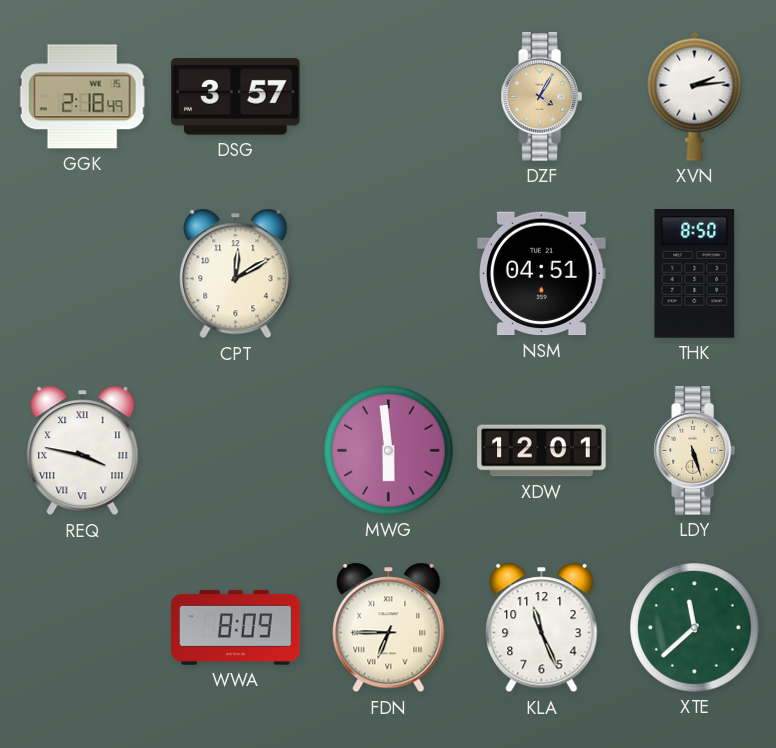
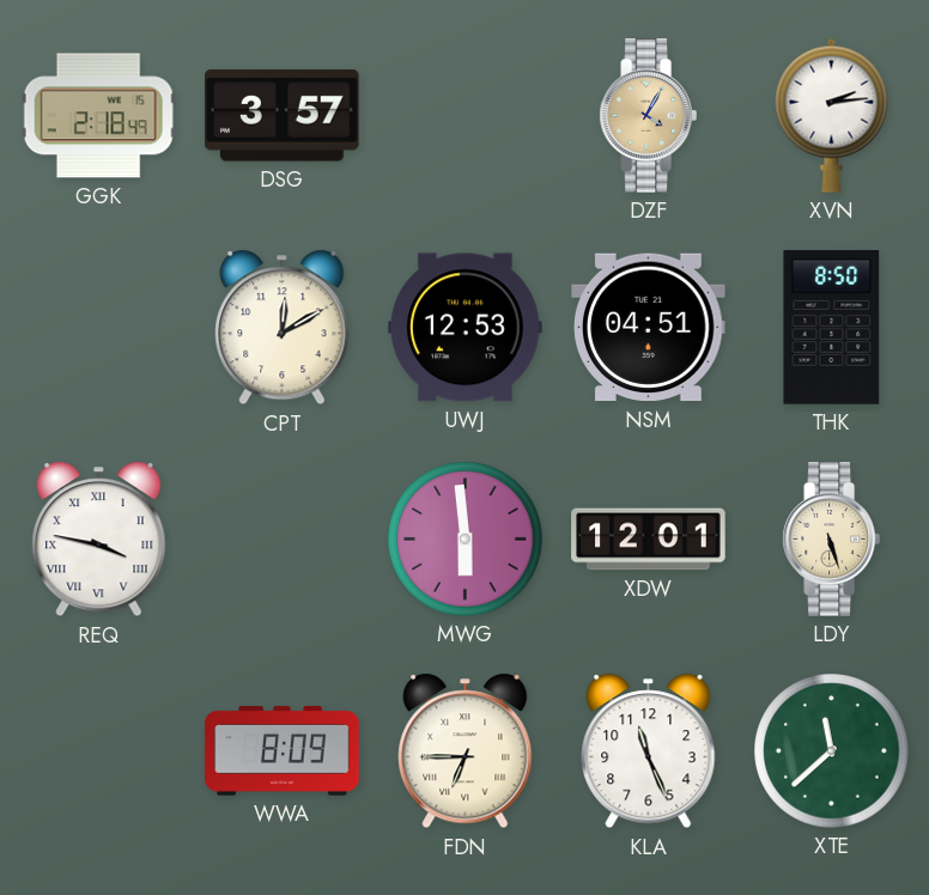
UWJ: none -> 12:53
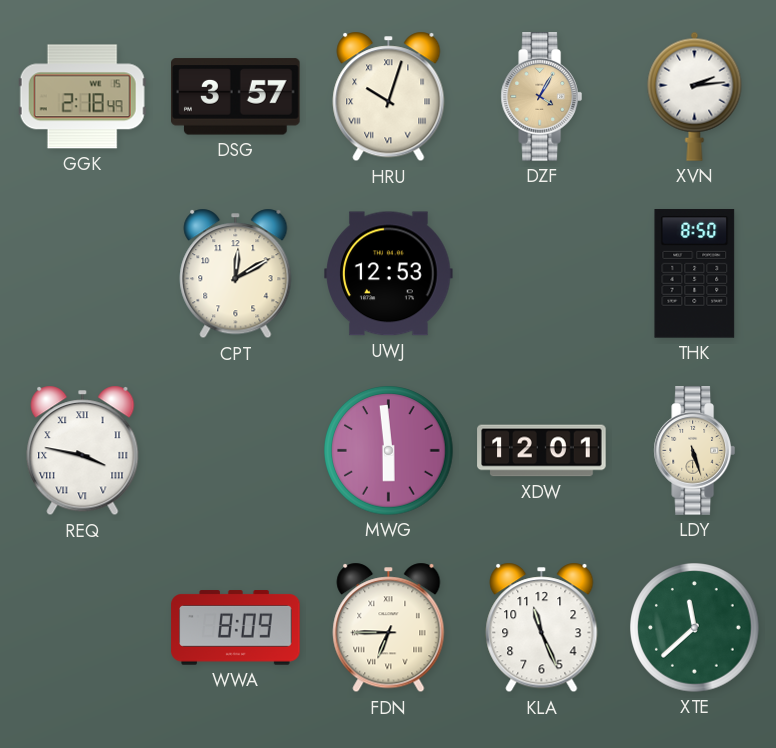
HRU: none -> 10:03
NSM: 04:51 -> none
